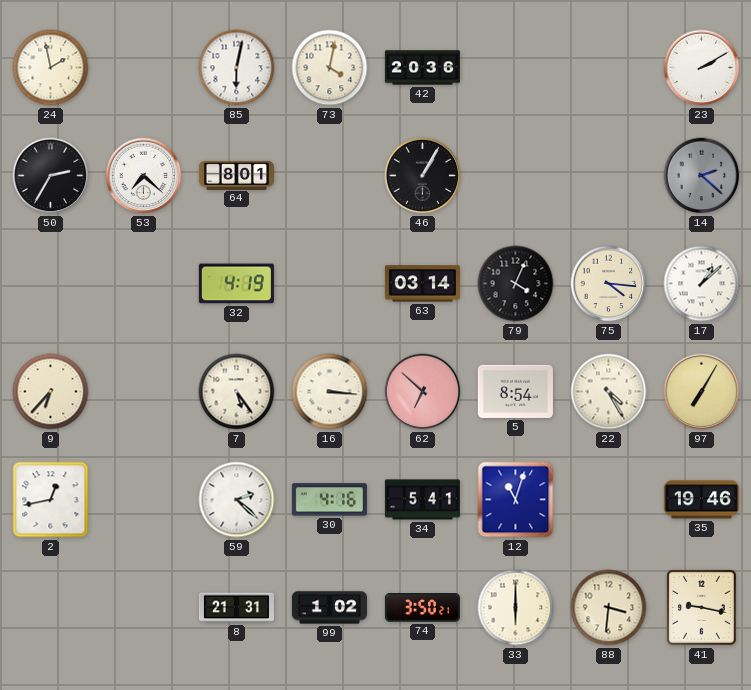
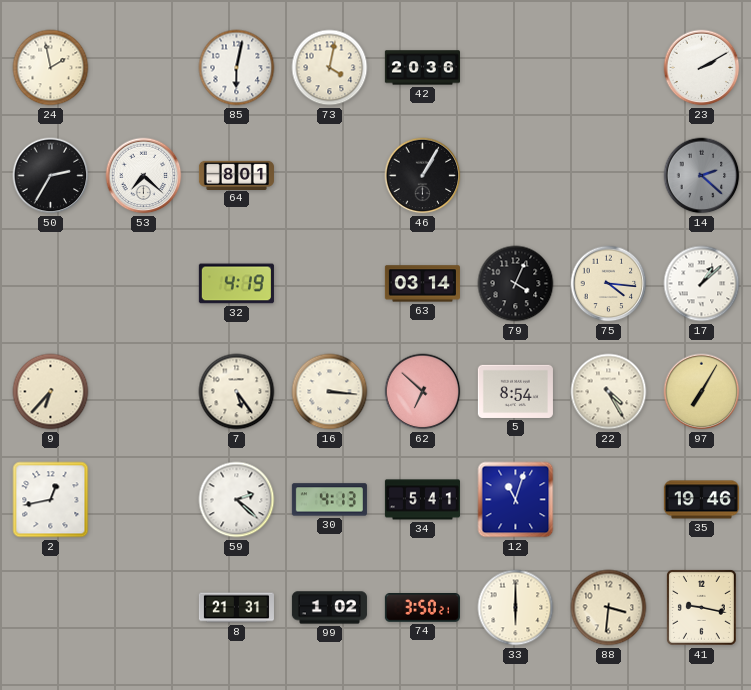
30: 4:16 -> 4:13
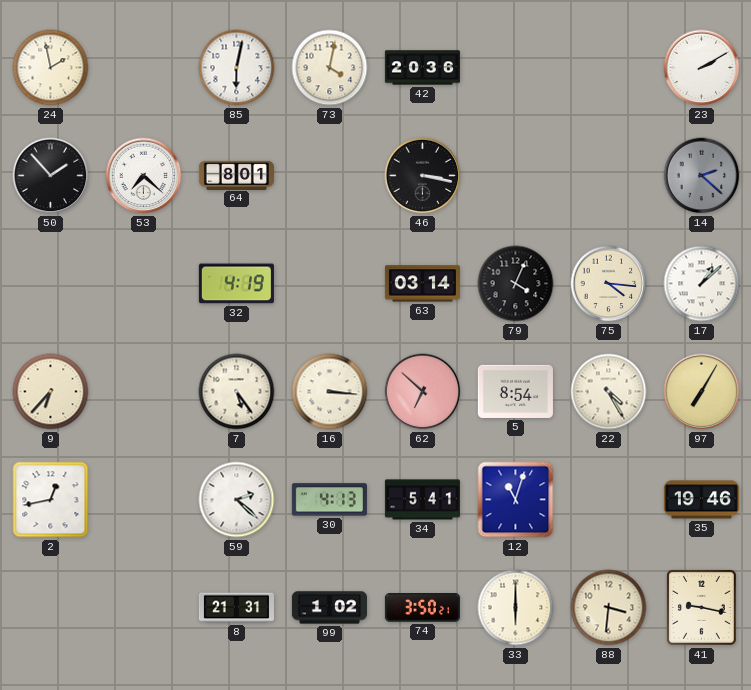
50: 2:35 -> 1:53
46: 1:05 -> 3:17
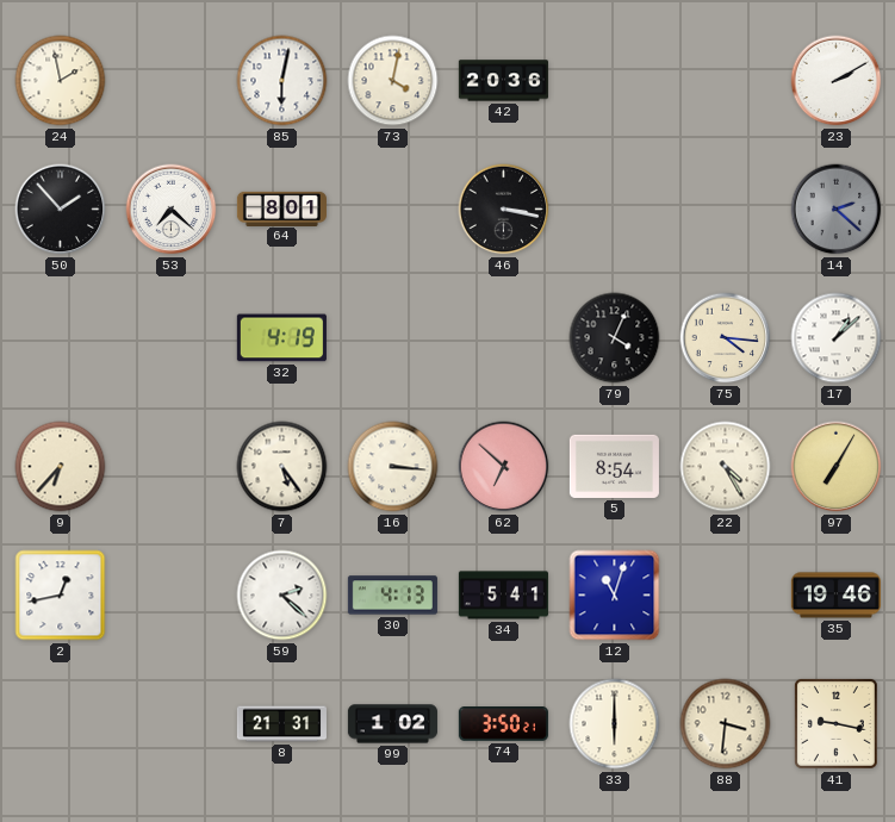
63: 03:14 -> none
